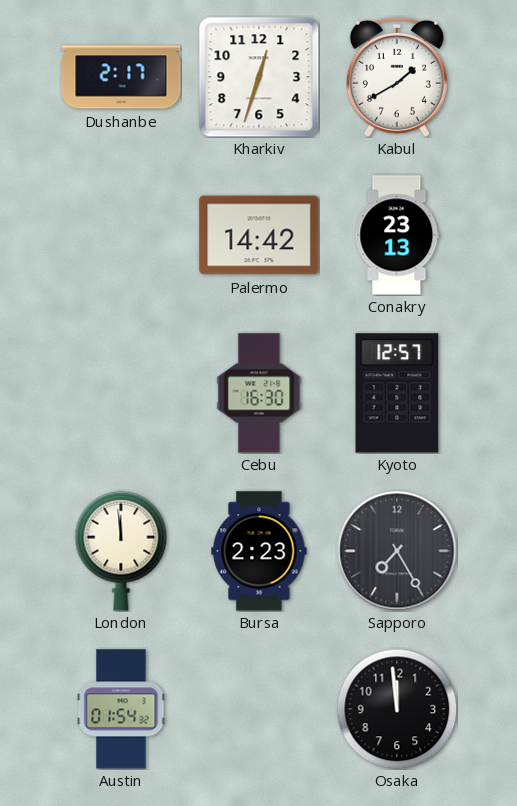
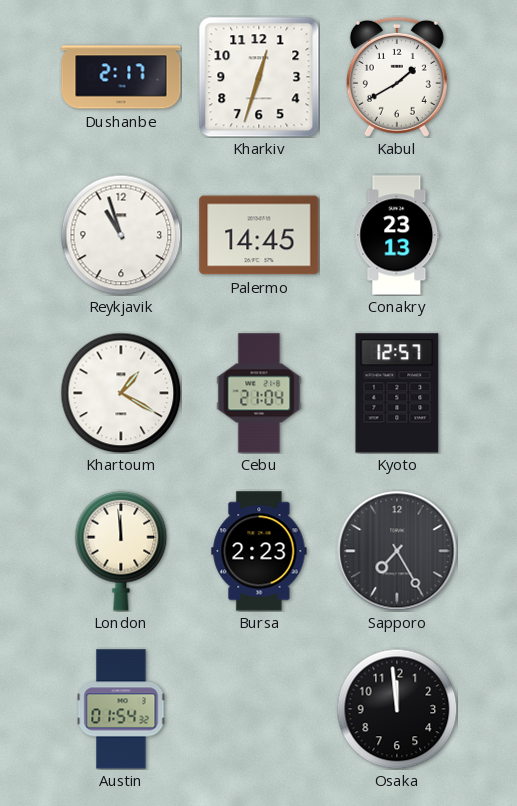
Reykjavik: none -> 10:57
Palermo: 14:42 -> 14:45
Khartoum: none -> 1:20
Cebu: 16:30 -> 21:04
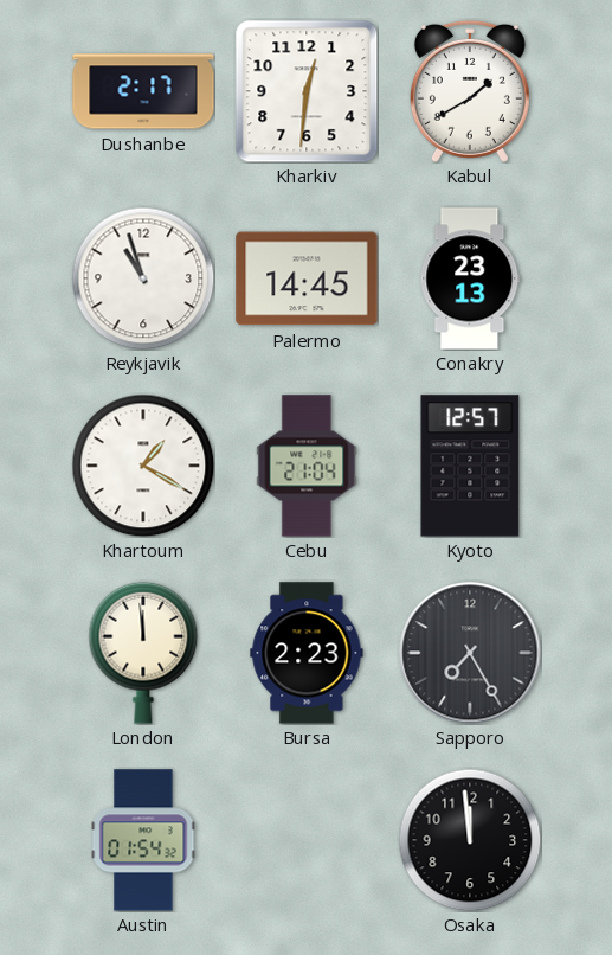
Kharkiv: 12:33 -> 12:31
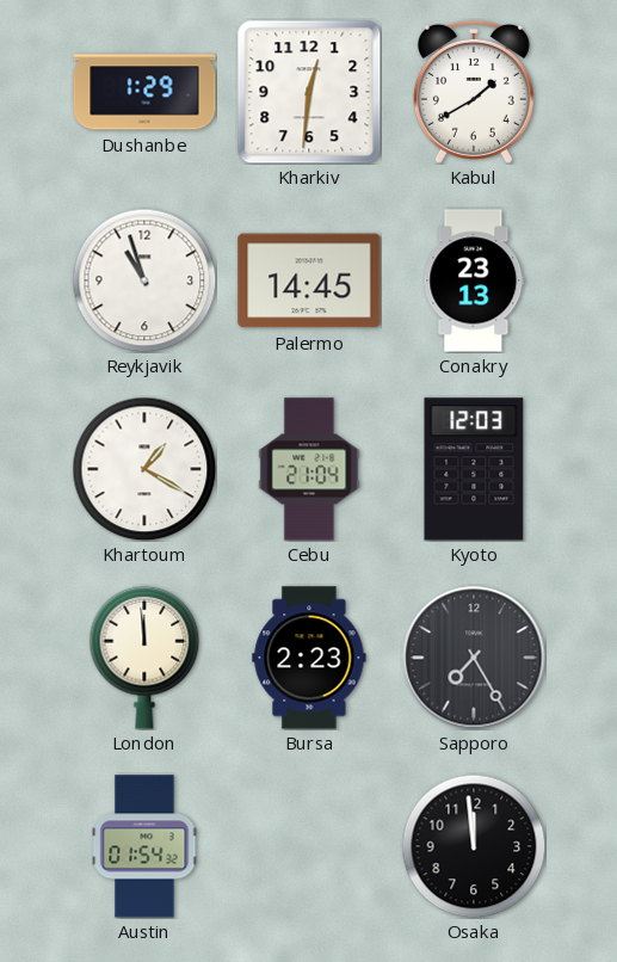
Dushanbe: 2:17 -> 1:29
Kyoto: 12:57 -> 12:03
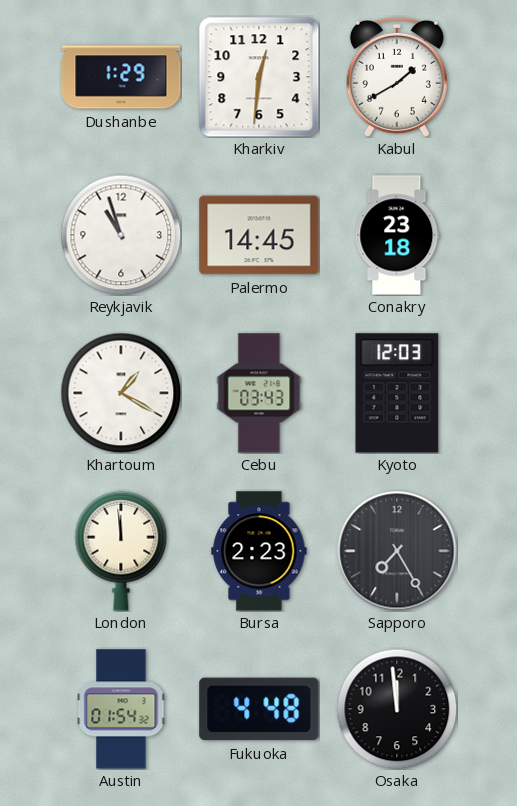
Conakry: 23:13 -> 23:18
Cebu: 21:04 -> 03:43
Fukuoka: none -> 4:48
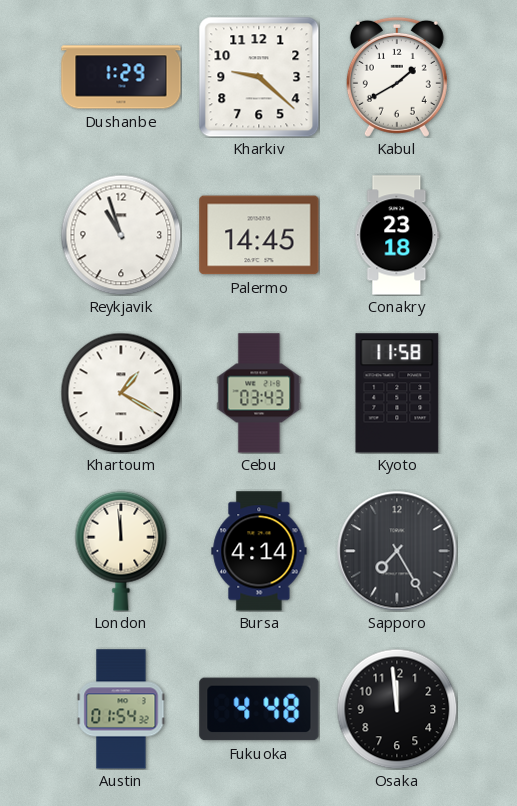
Kharkiv: 12:31 -> 9:22
Kyoto: 12:03 -> 11:58
Bursa: 2:23 -> 4:14
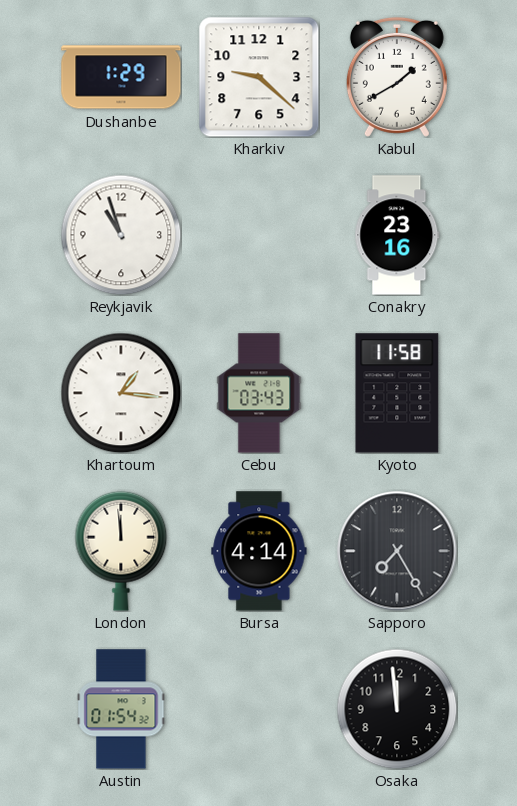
Palermo: 14:45 -> none
Conakry: 23:18 -> 23:16
Khartoum: 1:20 -> 1:16
Fukuoka: 4:48 -> none
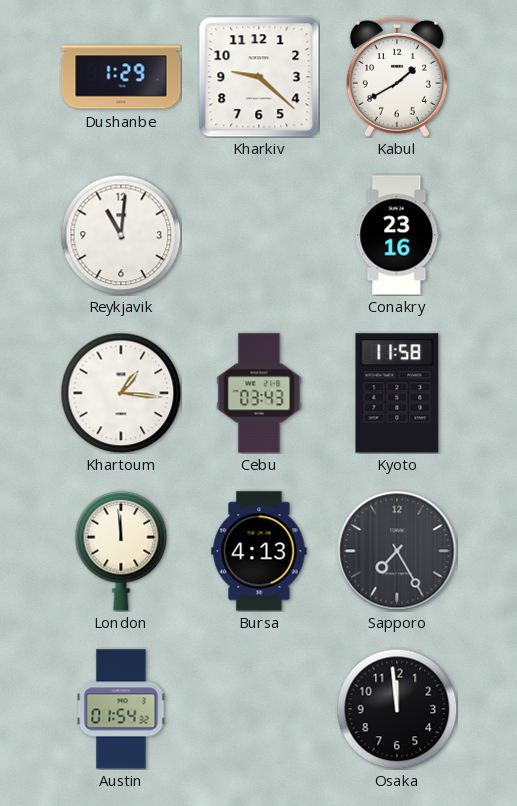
Reykjavik: 10:57 -> 11:01
Bursa: 4:14 -> 4:13
